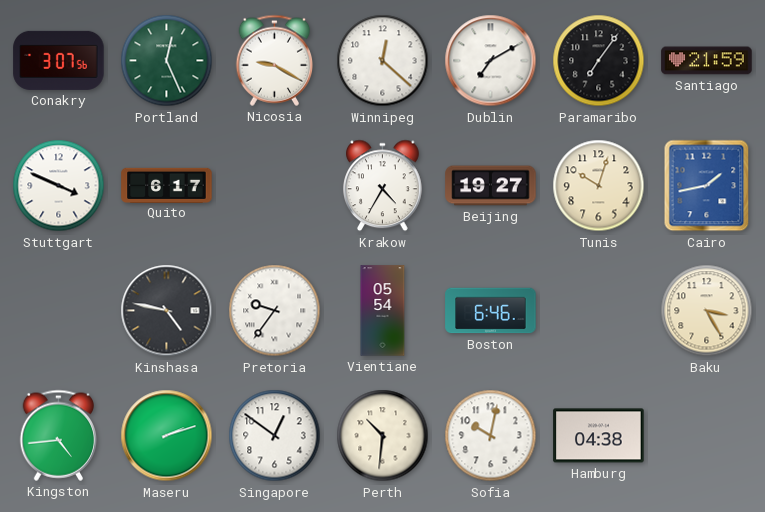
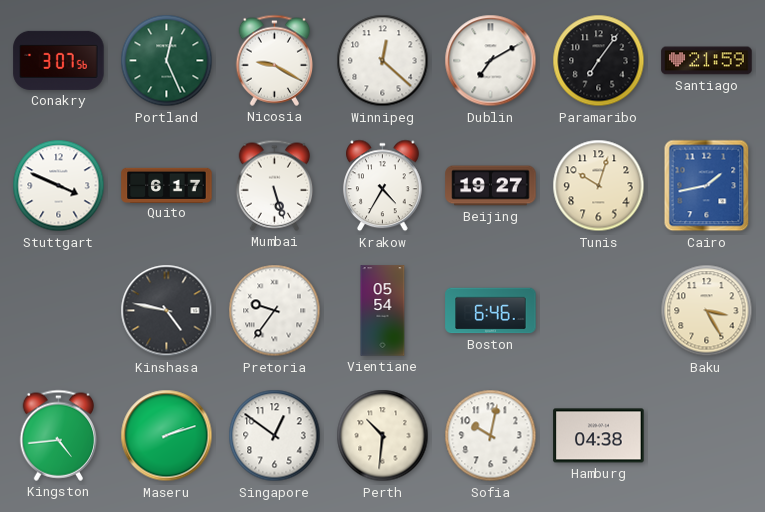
Mumbai: none -> 5:27
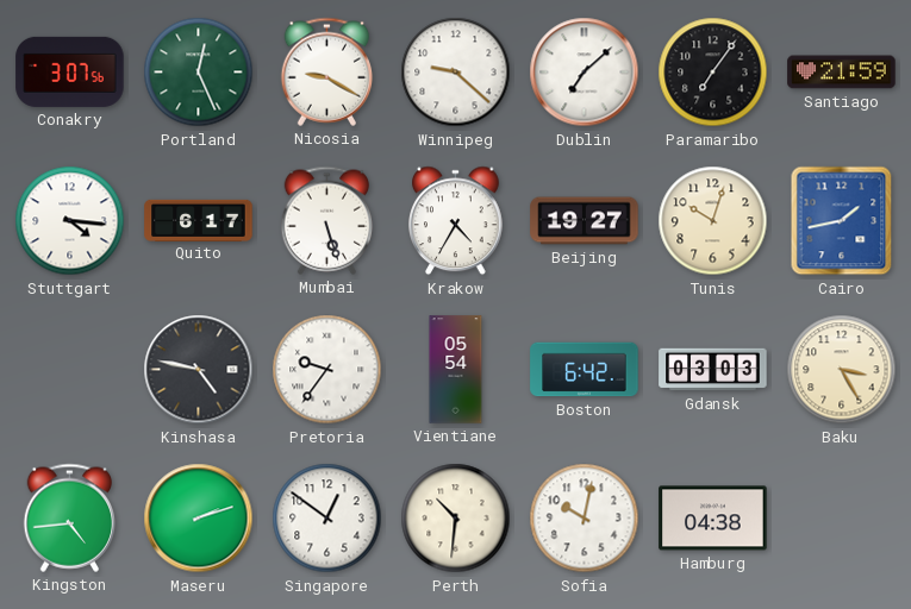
Winnipeg: 12:22 -> 9:22
Dublin: 7:10 -> 7:08
Stuttgart: 3:49 -> 4:16
Boston: 6:46 -> 6:42
Gdansk: none -> 03:03
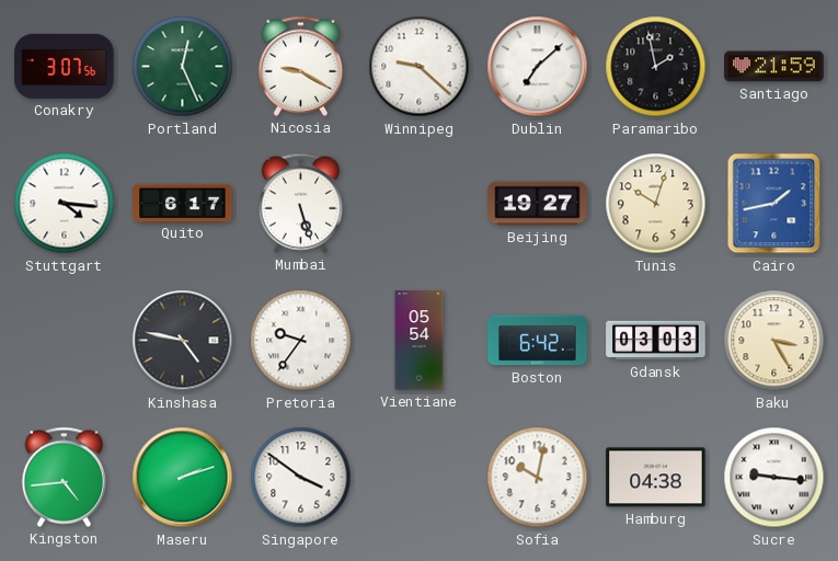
Paramaribo: 7:06 -> 1:58
Krakow: 4:35 -> none
Singapore: 12:51 -> 3:51
Perth: 10:31 -> none
Sucre: none -> 9:16
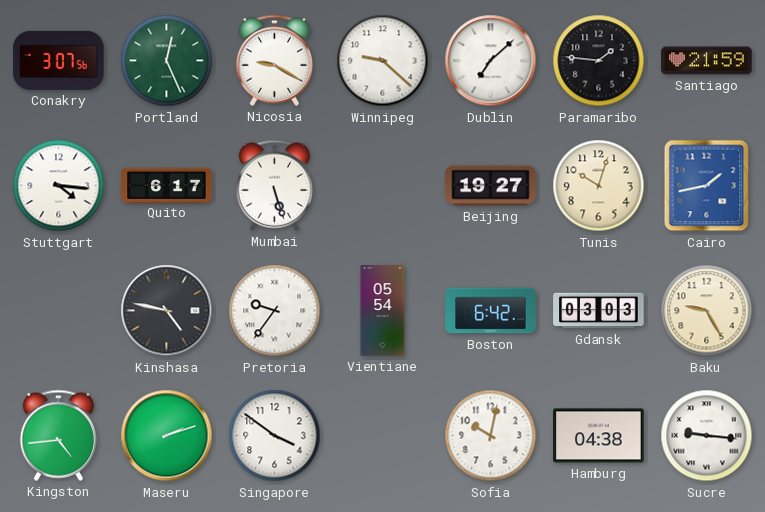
Paramaribo: 1:58 -> 1:46
Baku: 3:25 -> 9:25
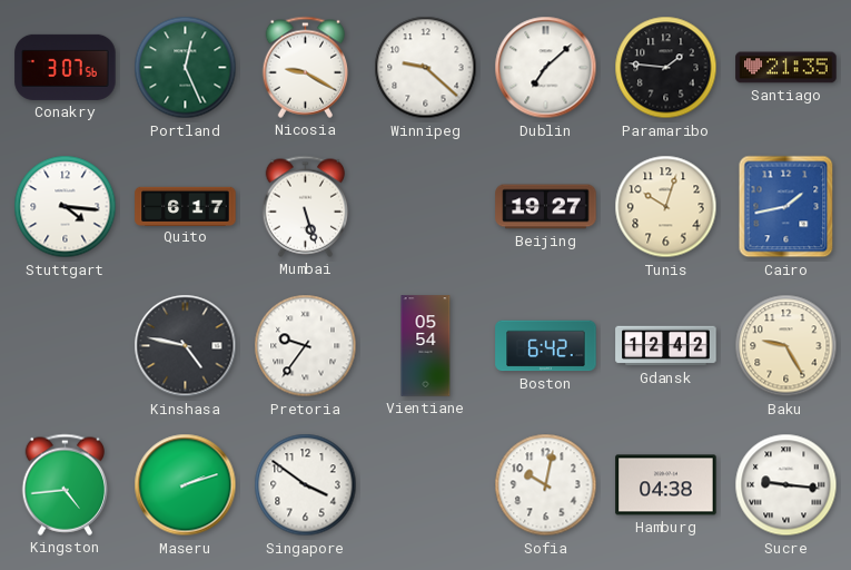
Santiago: 21:59 -> 21:35
Gdansk: 03:03 -> 12:42
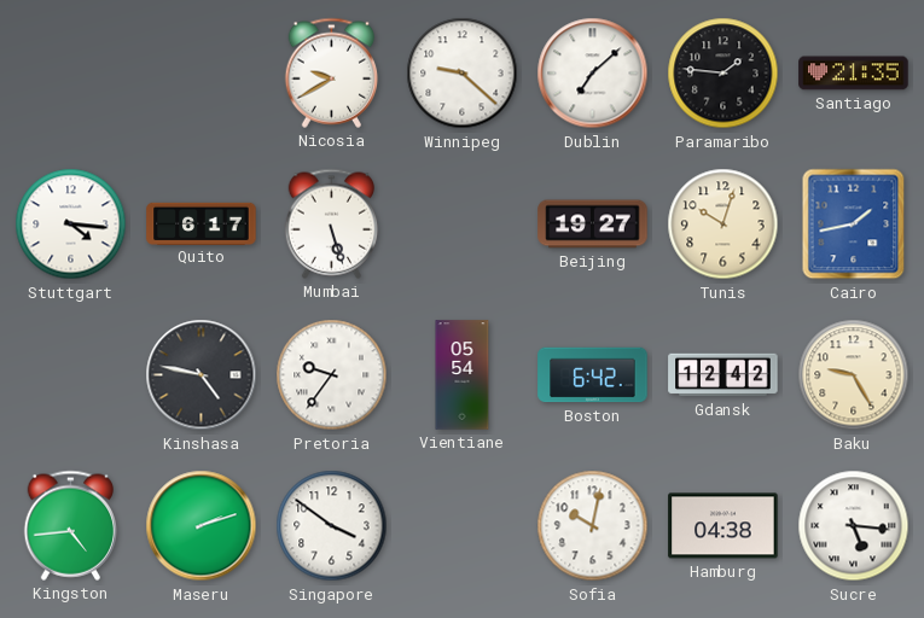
Conakry: 3:07 -> none
Portland: 12:26 -> none
Nicosia: 9:20 -> 9:40
Sucre: 9:16 -> 5:16
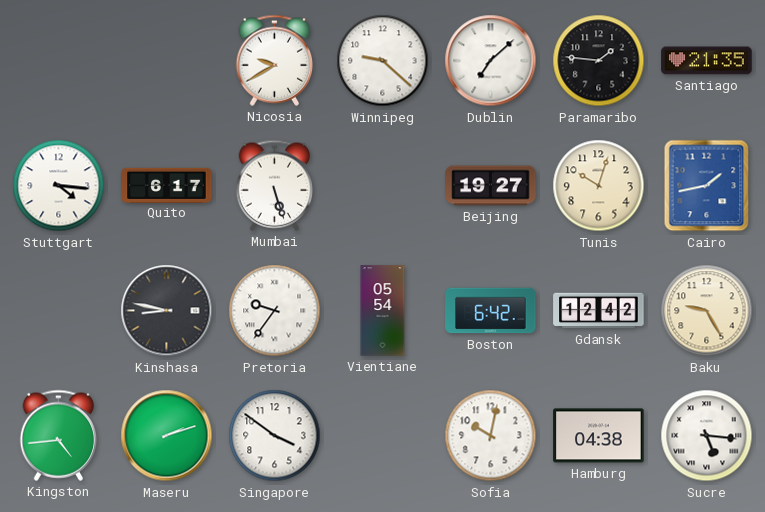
Kinshasa: 4:47 -> 8:47
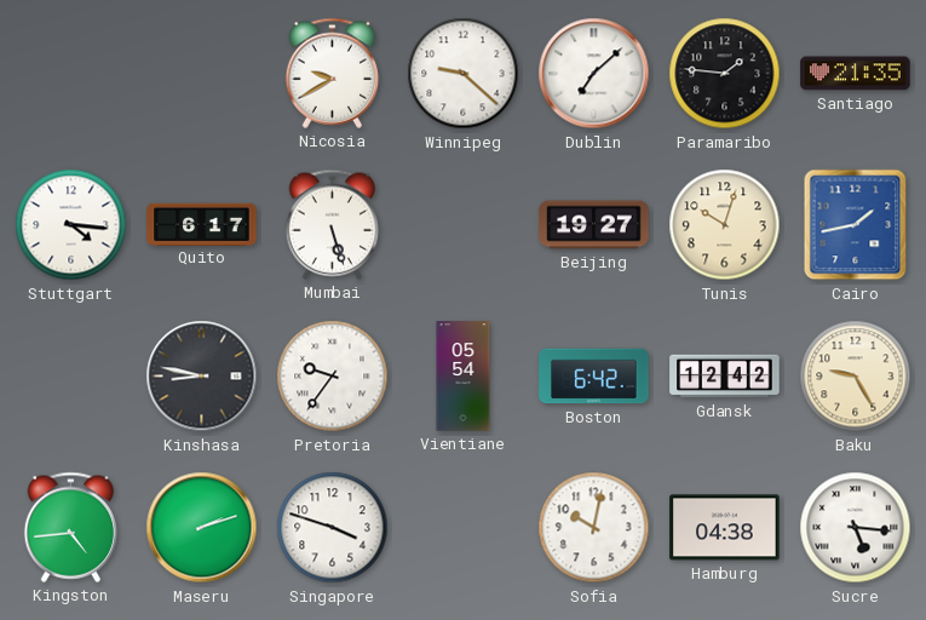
Singapore: 3:51 -> 3:48
